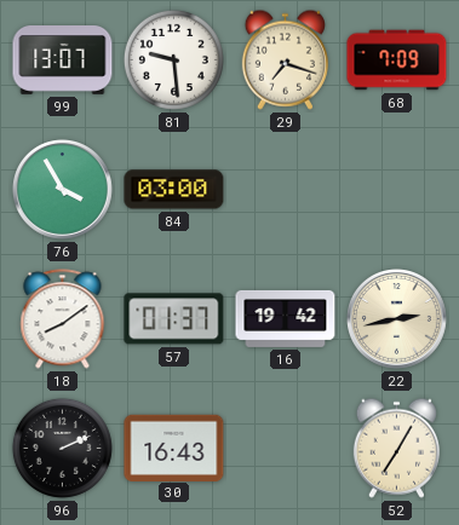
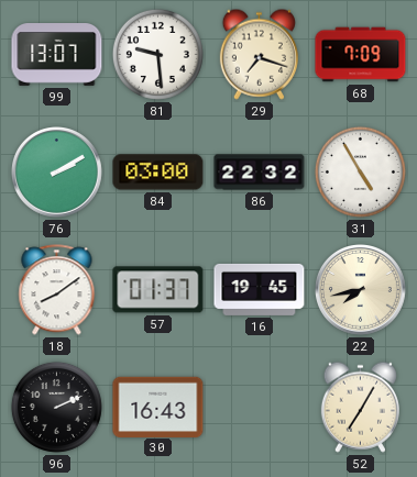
76: 3:55 -> 2:10
86: none -> 22:32
31: none -> 4:55
16: 19:42 -> 19:45
22: 2:43 -> 7:43
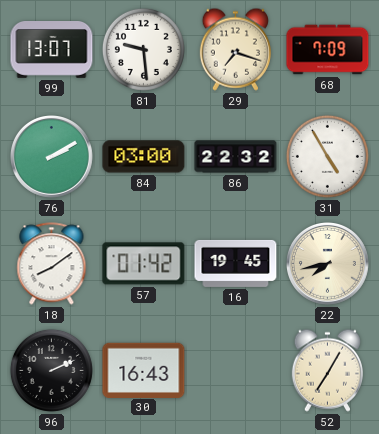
57: 01:37 -> 01:42
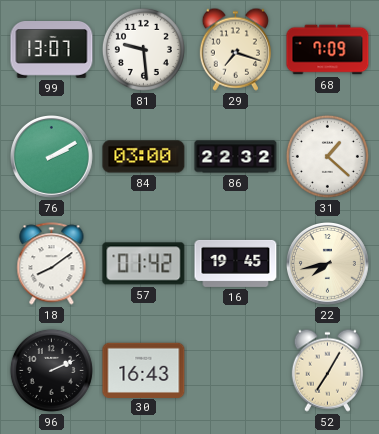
31: 4:55 -> 1:22
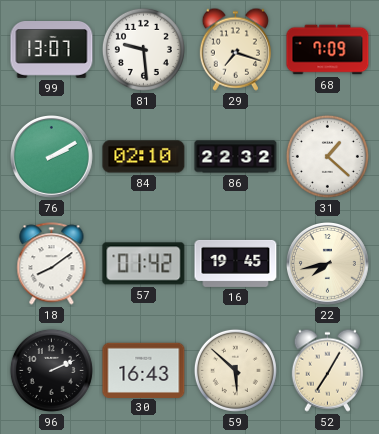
84: 03:00 -> 02:10
59: none -> 5:52
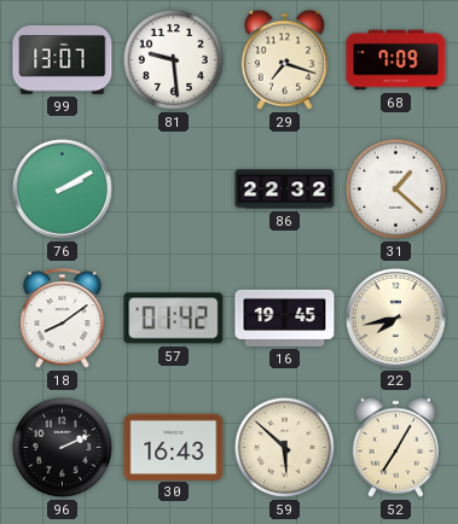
84: 02:10 -> none
